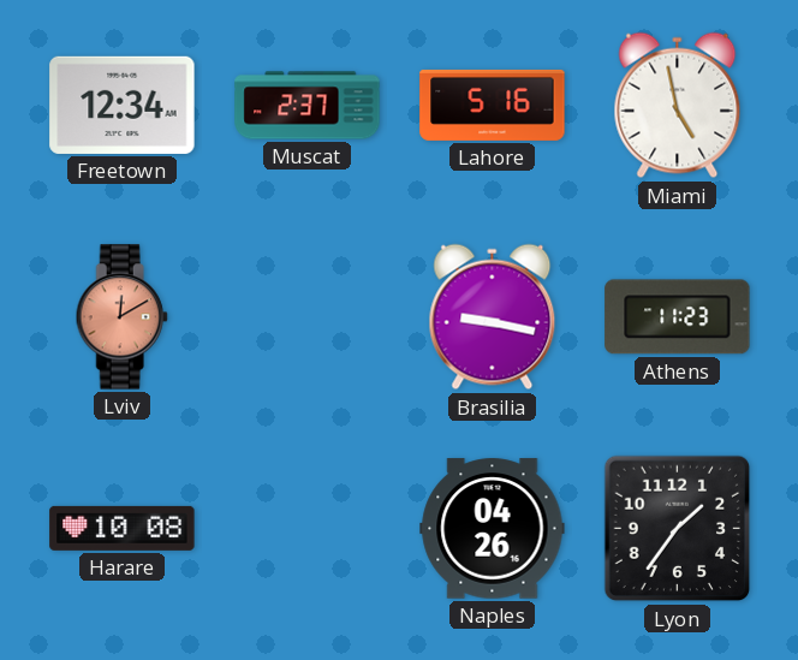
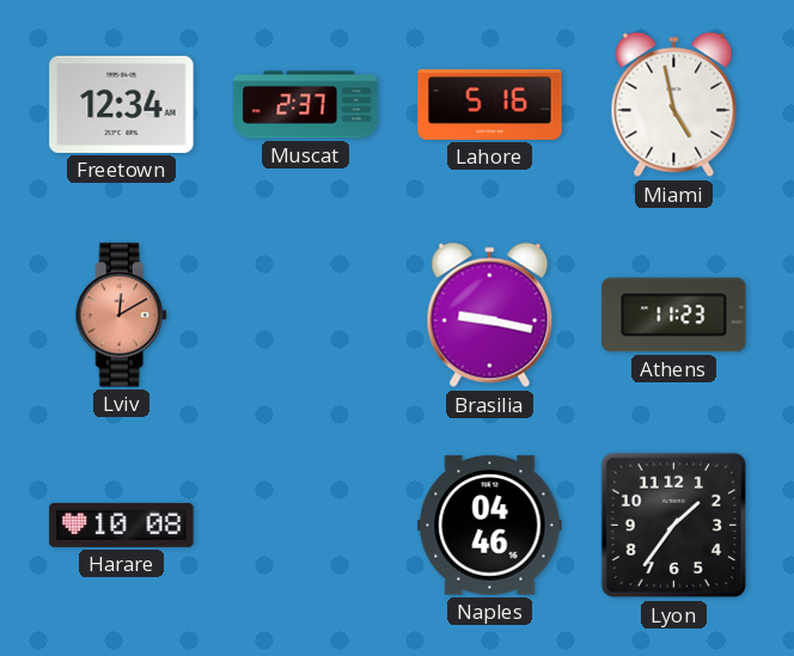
Naples: 04:26 -> 04:46
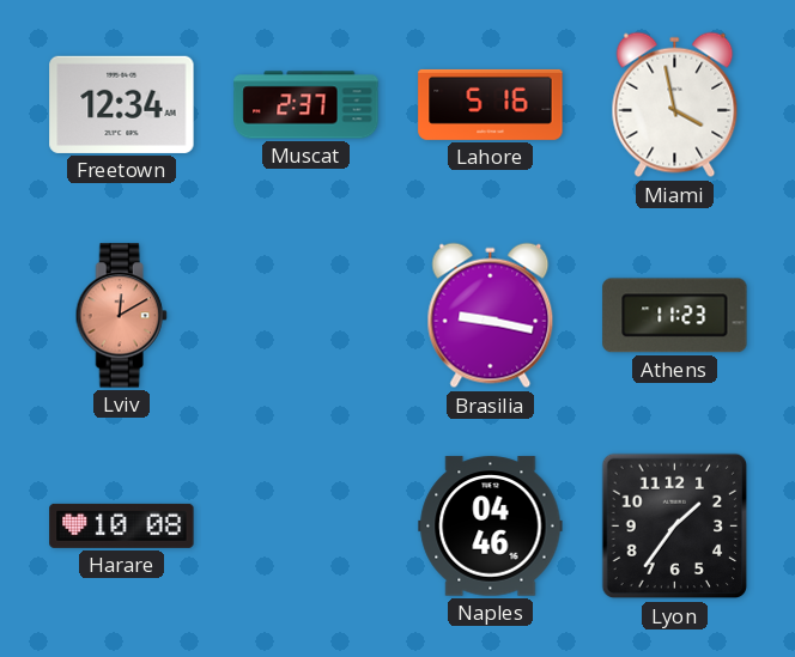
Miami: 4:58 -> 3:58
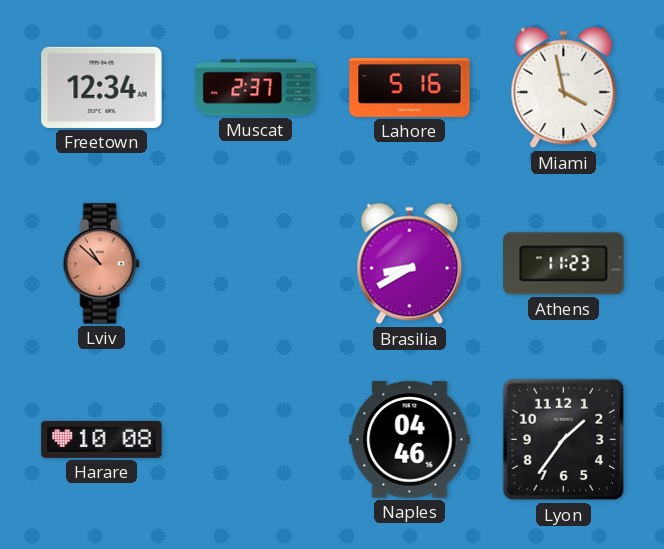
Lviv: 12:10 -> 10:52
Brasilia: 9:17 -> 8:40
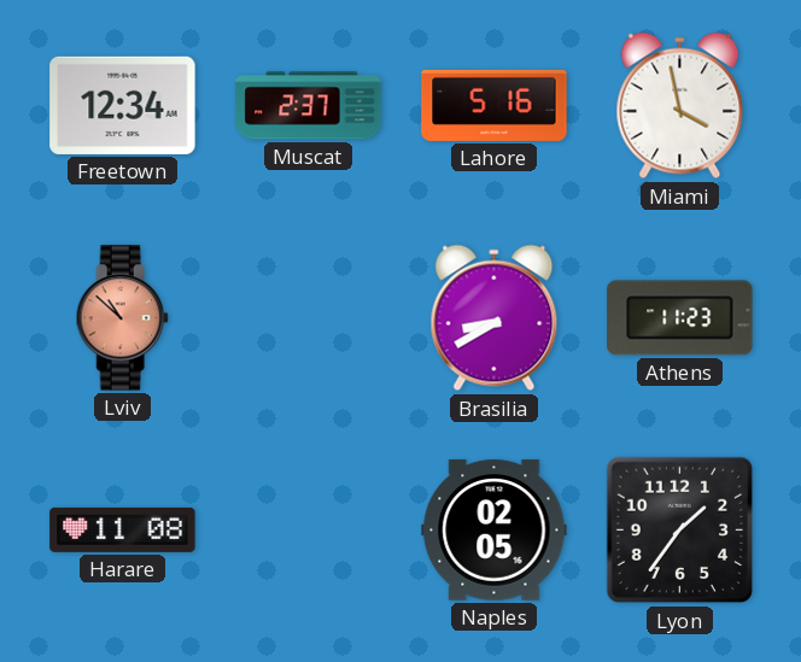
Harare: 10:08 -> 11:08
Naples: 04:46 -> 02:05
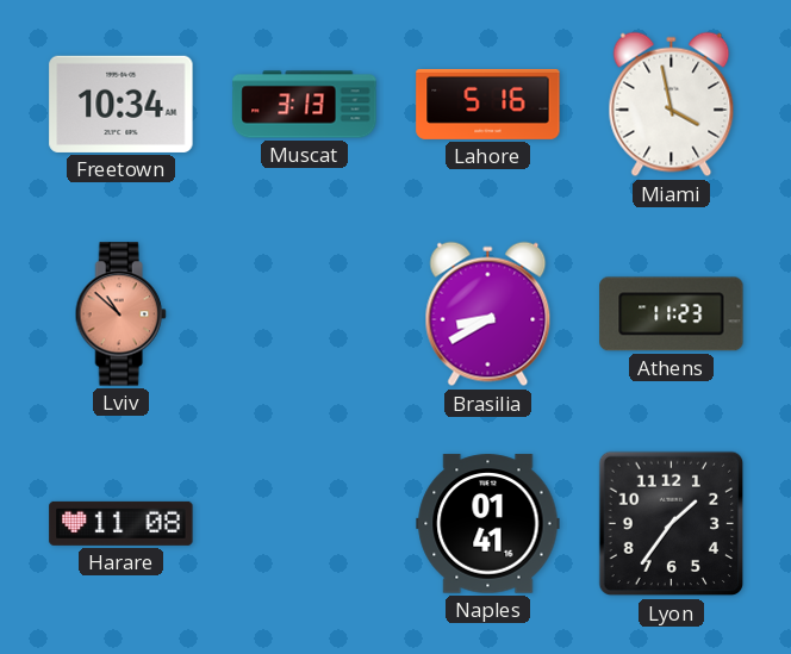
Freetown: 12:34 -> 10:34
Muscat: 2:37 -> 3:13
Naples: 02:05 -> 01:41
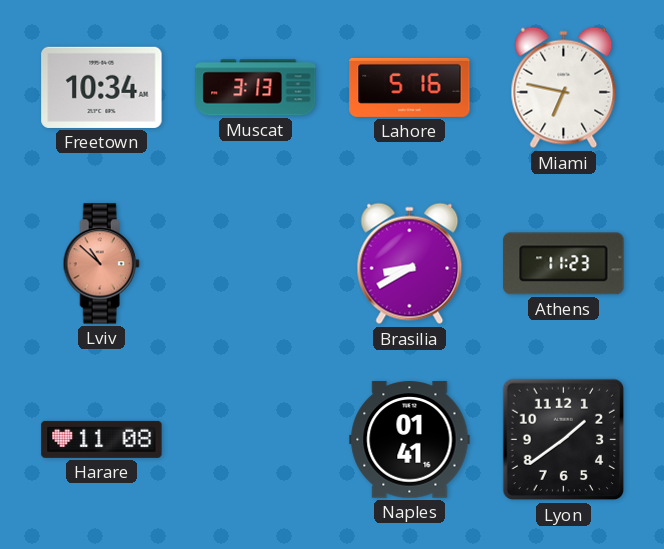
Miami: 3:58 -> 6:47
Lyon: 1:36 -> 1:39
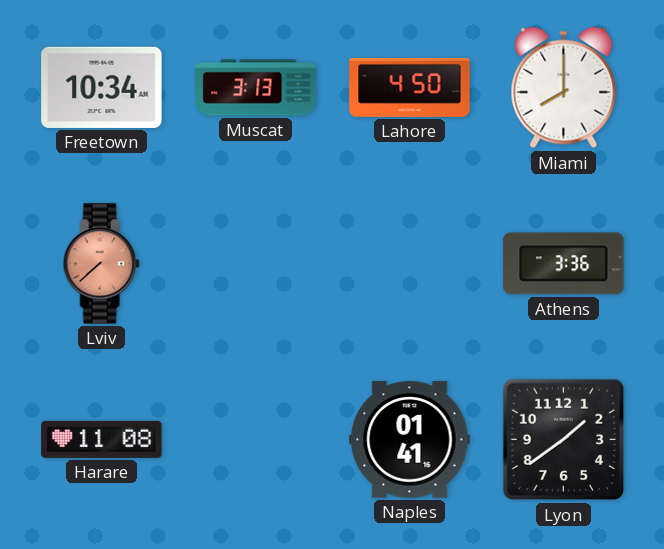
Lahore: 5:16 -> 4:50
Miami: 6:47 -> 8:00
Lviv: 10:52 -> 7:38
Brasilia: 8:40 -> none
Athens: 11:23 -> 3:36
